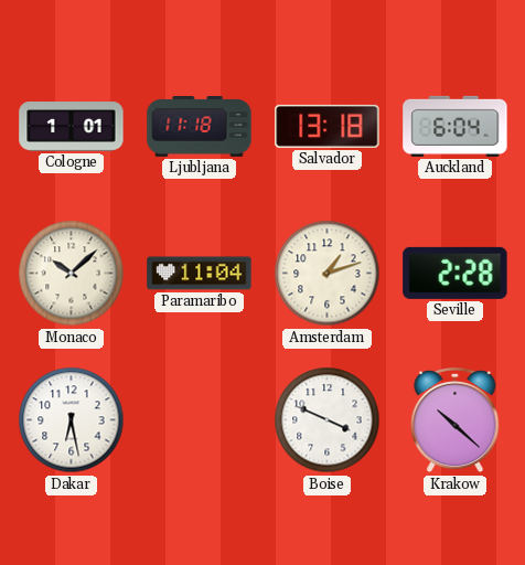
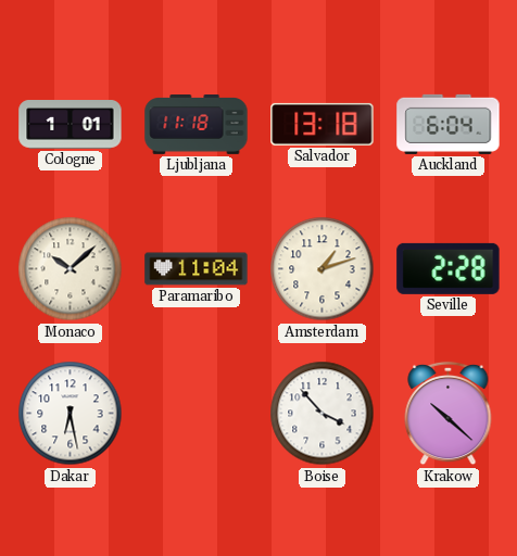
Boise: 3:49 -> 3:53
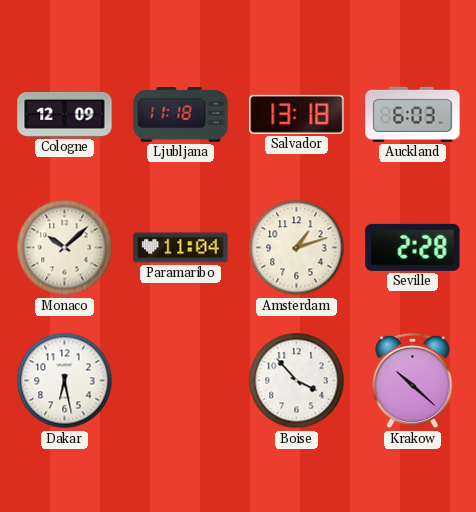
Cologne: 1:01 -> 12:09
Auckland: 6:04 -> 6:03
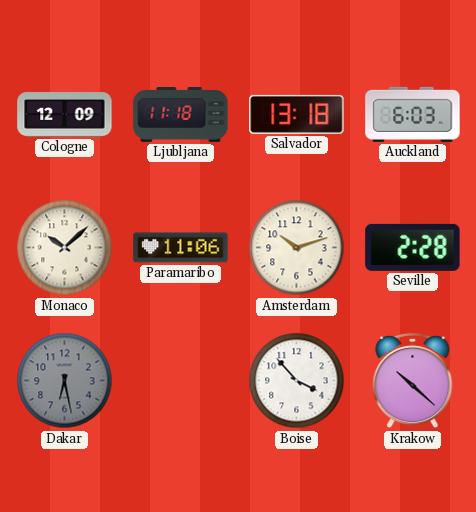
Paramaribo: 11:04 -> 11:06
Amsterdam: 1:12 -> 10:12
Dakar dial: white -> grey
